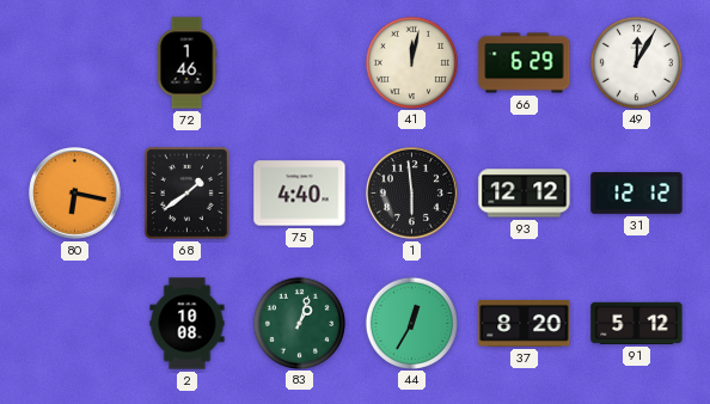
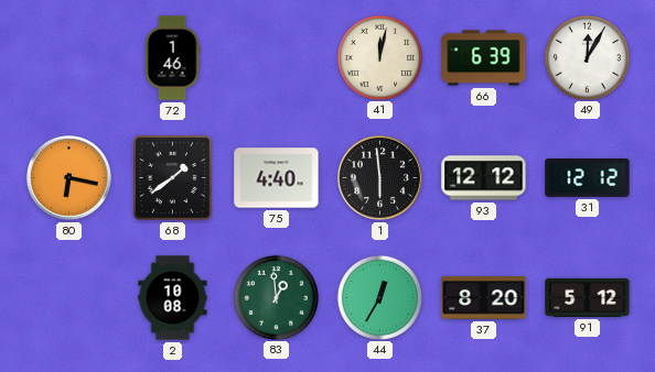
66: 6:29 -> 6:39
83: 1:03 -> 12:59
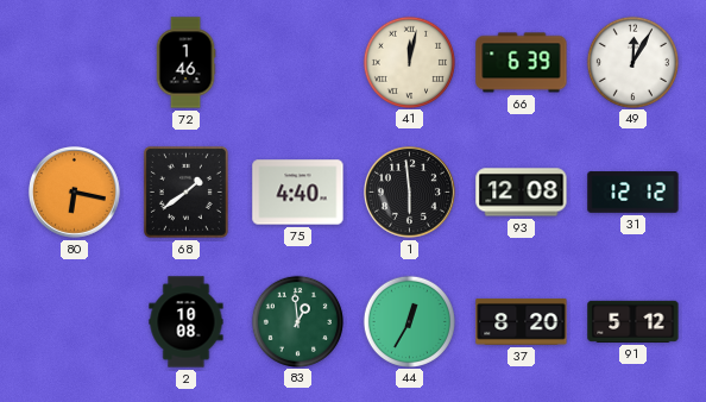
93: 12:12 -> 12:08
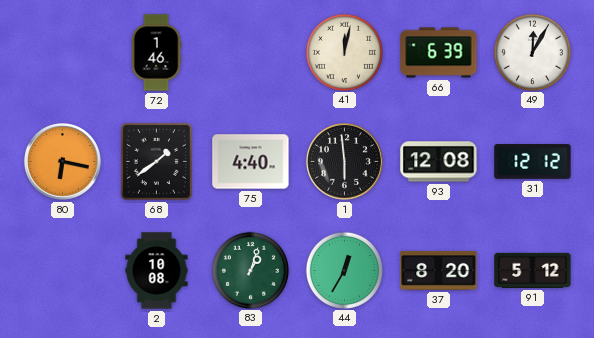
83: 12:59 -> 1:03
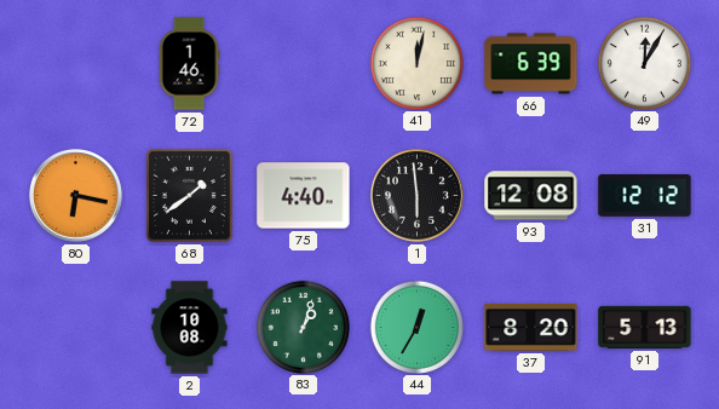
91: 5:12 -> 5:13
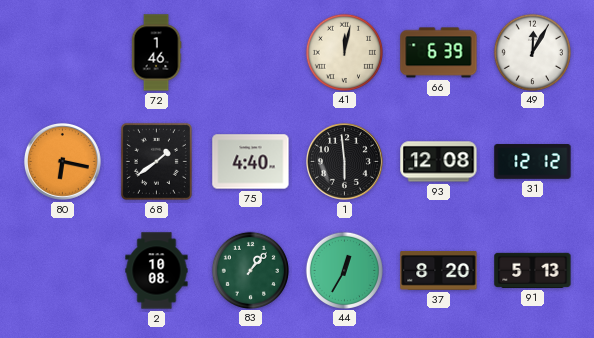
83: 1:03 -> 1:07
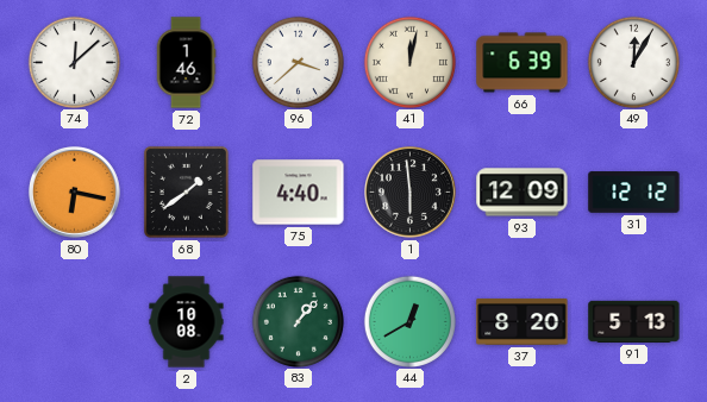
74: none -> 12:08
96: none -> 3:38
93: 12:08 -> 12:09
44: 12:35 -> 12:40
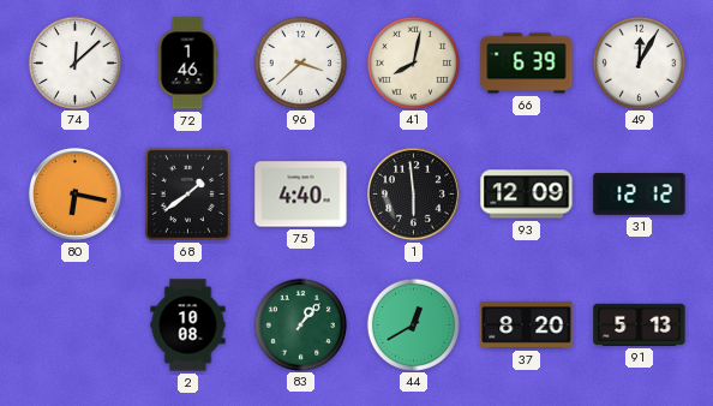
41: 12:02 -> 8:02
